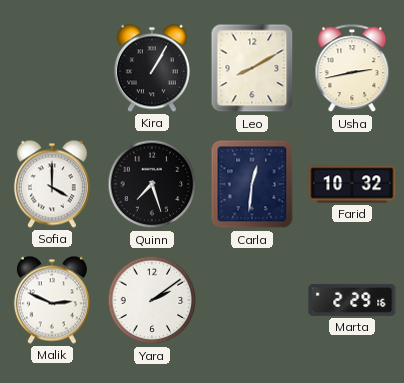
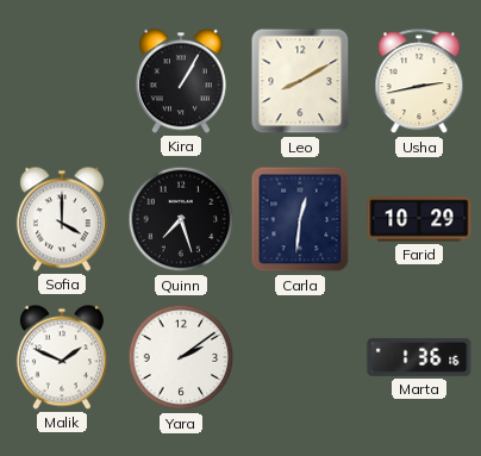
Farid: 10:32 -> 10:29
Malik: 2:49 -> 1:49
Marta: 2:29 -> 1:36
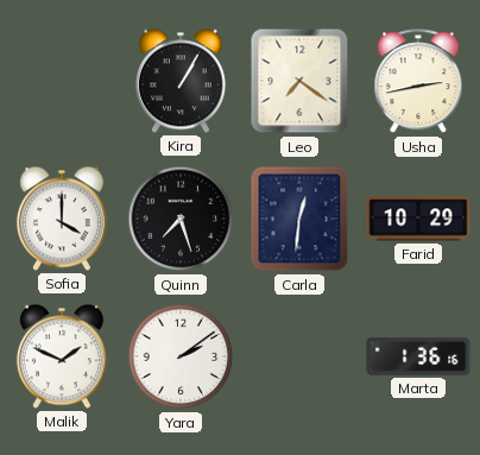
Leo: 8:10 -> 7:21
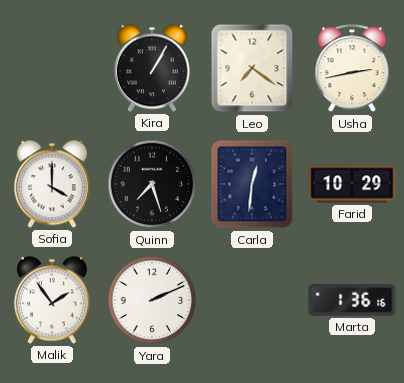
Malik: 1:49 -> 1:54
Yara: 2:09 -> 2:11
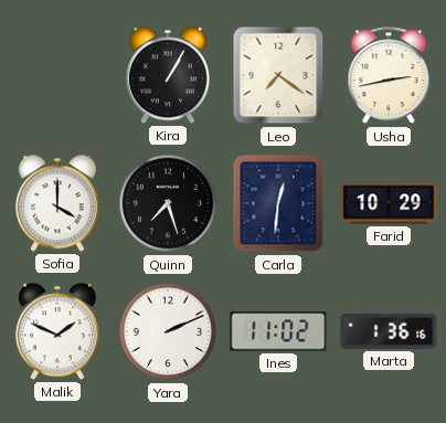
Malik: 1:54 -> 1:49
Ines: none -> 11:02
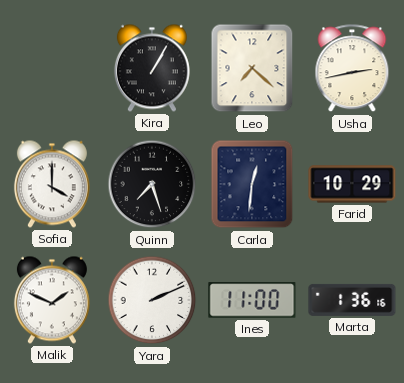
Leo: 7:21 -> 7:22
Ines: 11:02 -> 11:00
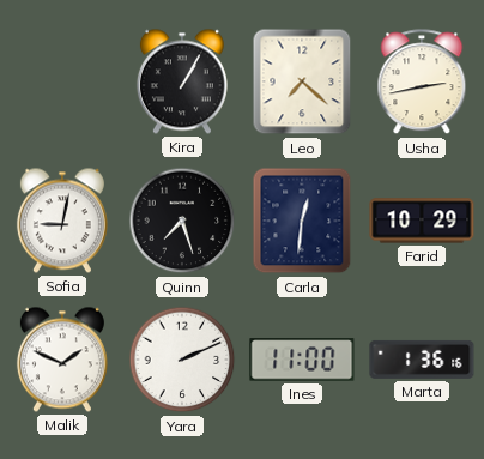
Sofia: 4:00 -> 9:02
